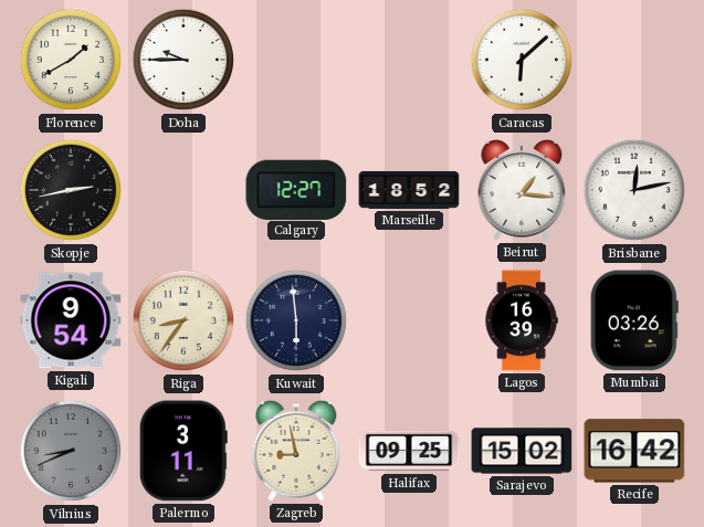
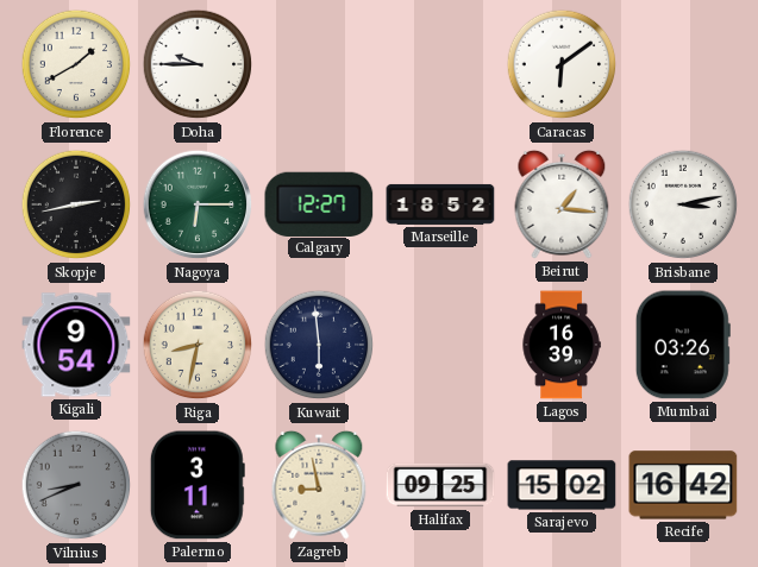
Caracas: 6:08 -> 6:09
Nagoya: none -> 6:15
Brisbane: 12:13 -> 3:13
Riga: 8:36 -> 8:32
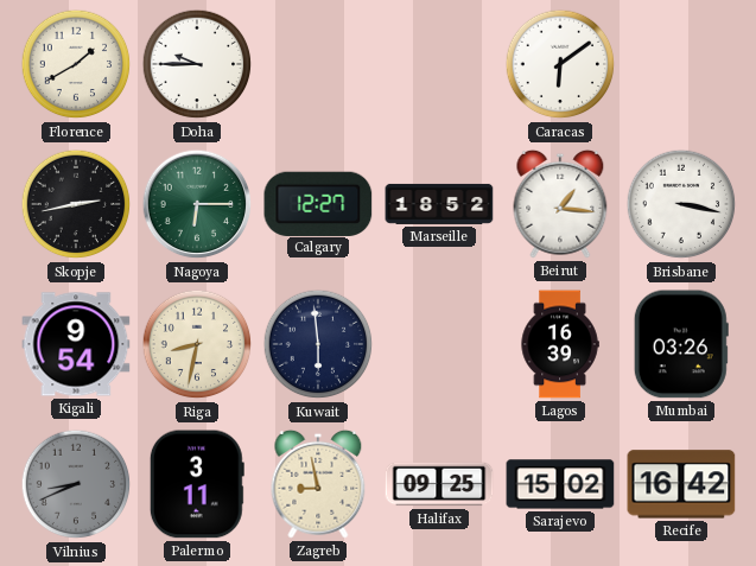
Brisbane: 3:13 -> 3:17
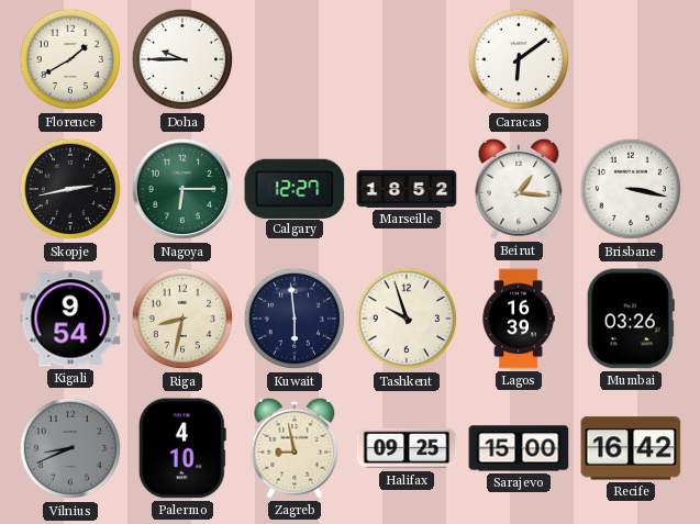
Tashkent: none -> 9:57
Palermo: 3:11 -> 4:10
Sarajevo: 15:02 -> 15:00
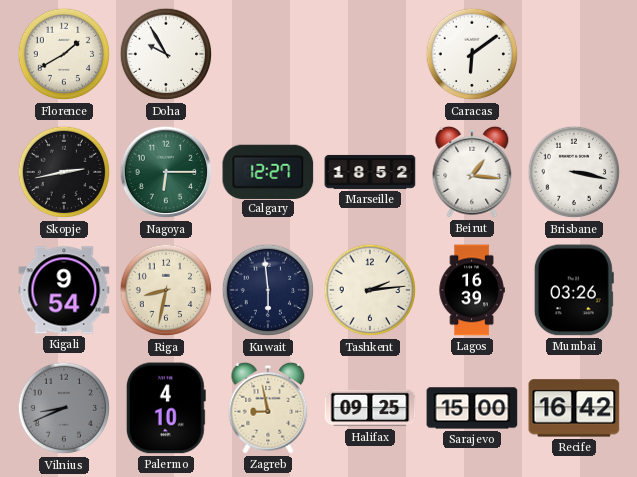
Doha: 9:45 -> 9:55
Tashkent: 9:57 -> 2:14
